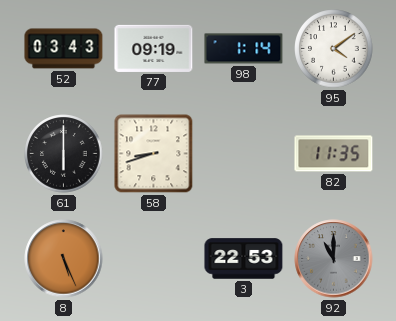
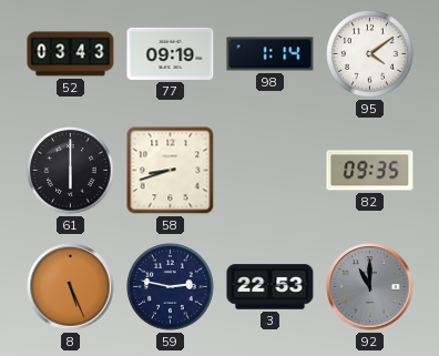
82: 11:35 -> 09:35
59: none -> 2:47
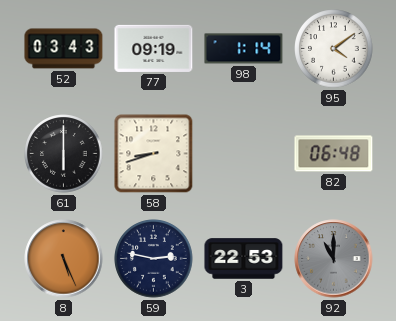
82: 09:35 -> 06:48
